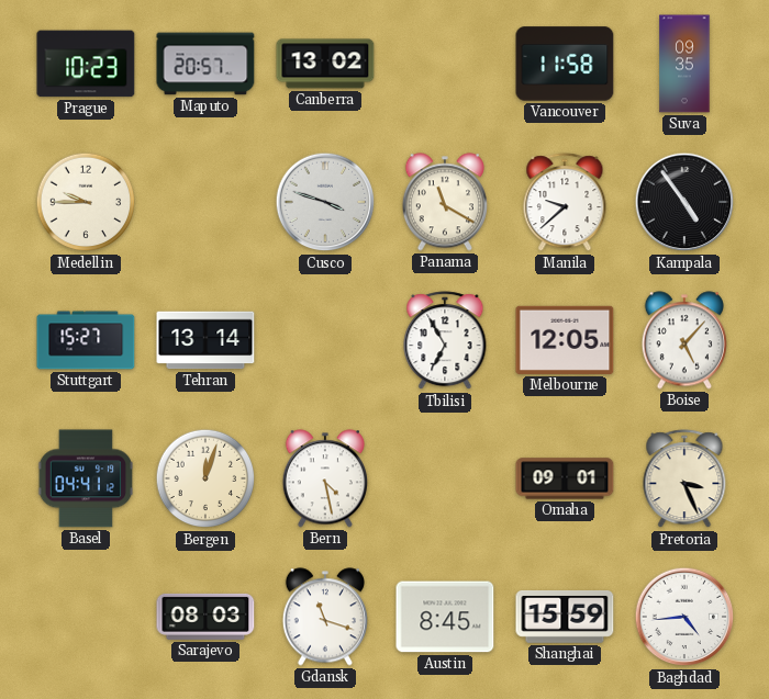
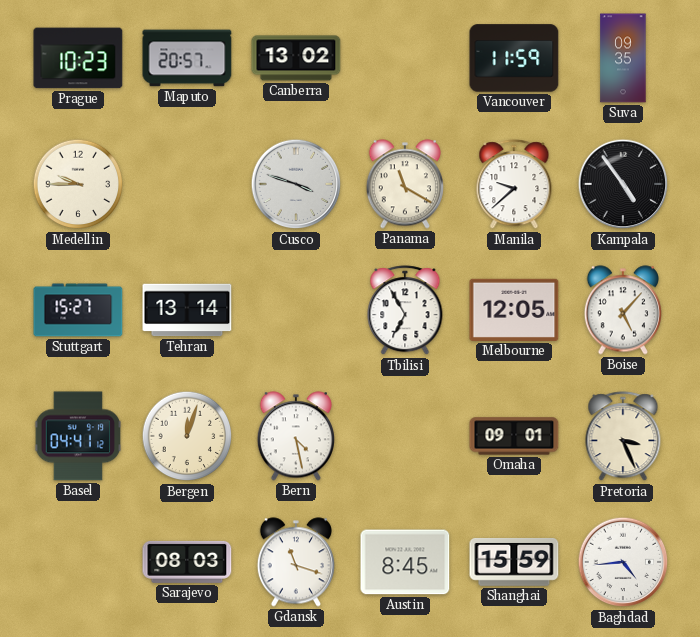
Vancouver: 11:58 -> 11:59
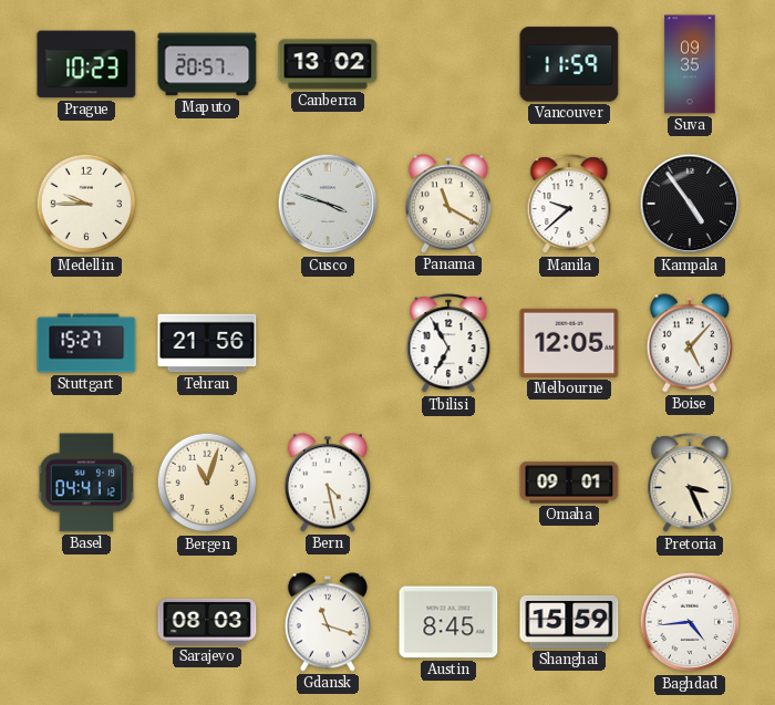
Tehran: 13:14 -> 21:56
Bergen: 12:03 -> 11:03
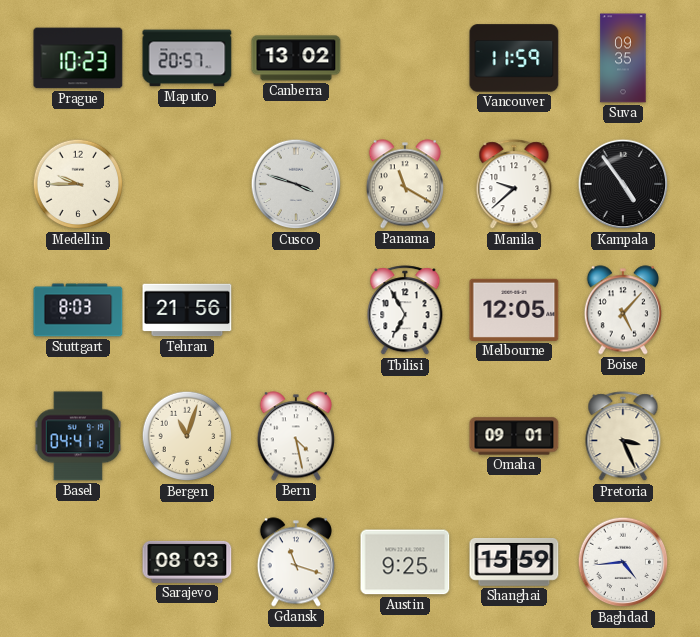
Stuttgart: 15:27 -> 8:03
Austin: 8:45 -> 9:25
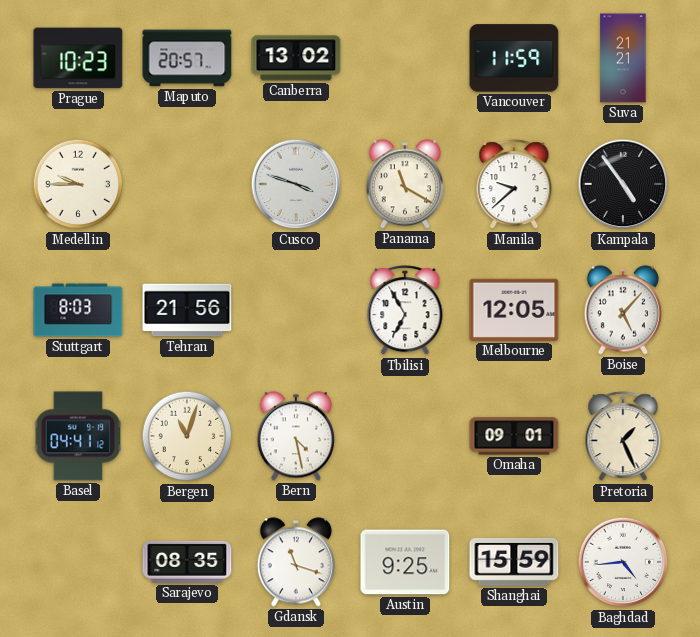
Suva: 09:35 -> 21:21
Pretoria: 3:26 -> 1:26
Sarajevo: 08:03 -> 08:35
